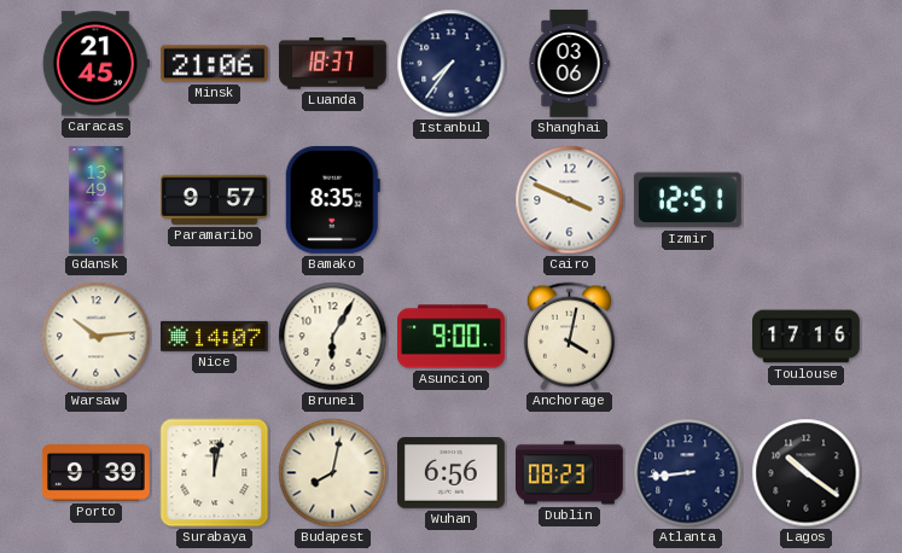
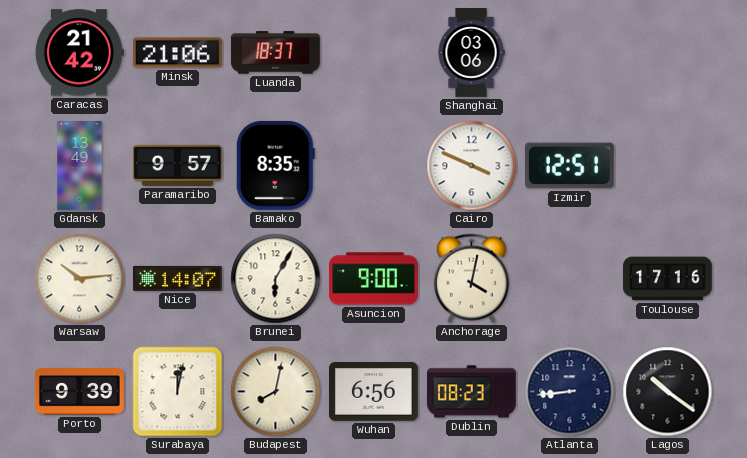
Caracas: 21:45 -> 21:42
Istanbul: 7:36 -> none
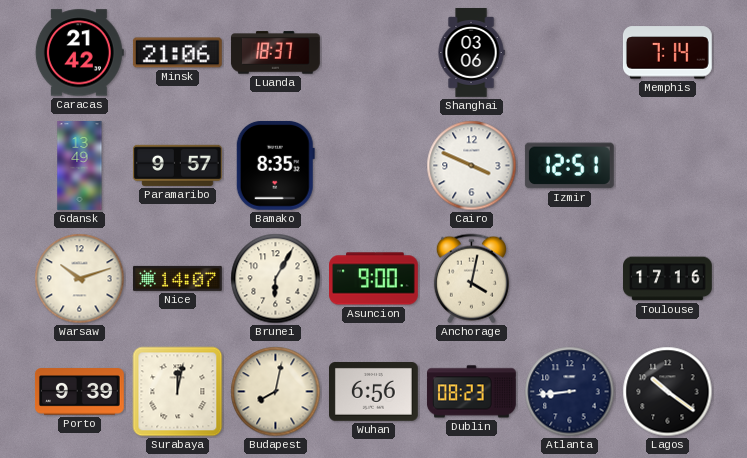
Memphis: none -> 7:14
Warsaw: 10:14 -> 10:12
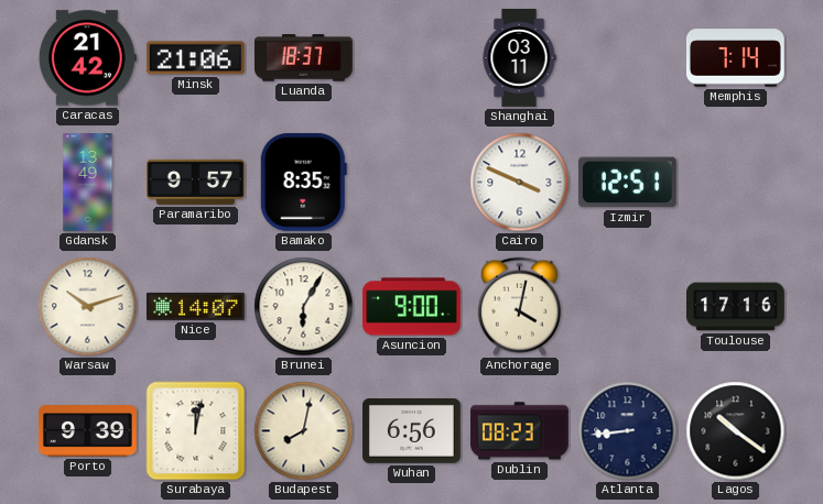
Shanghai: 03:06 -> 03:11
